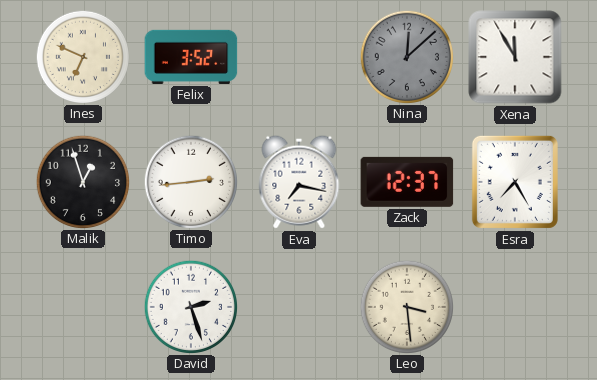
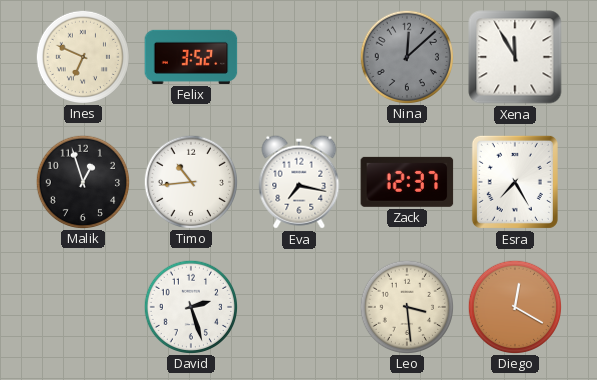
Timo: 2:44 -> 10:44
Diego: none -> 12:20
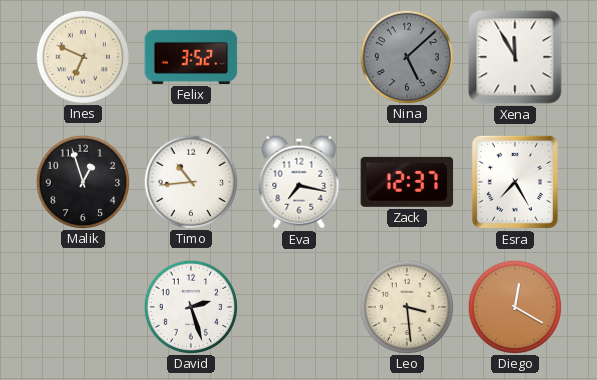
Nina: 12:08 -> 5:08
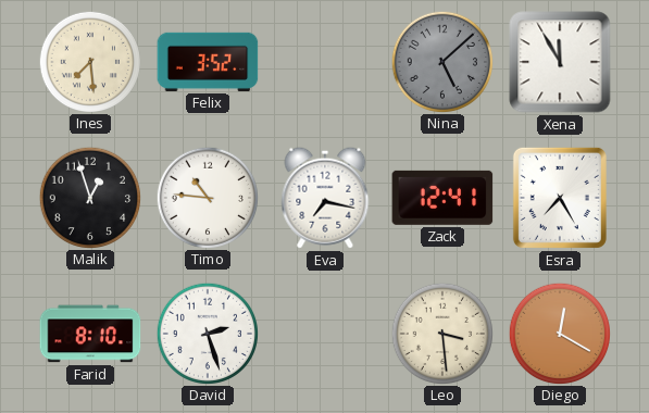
Ines: 6:49 -> 7:29
Timo: 10:44 -> 10:46
Zack: 12:37 -> 12:41
Farid: none -> 8:10
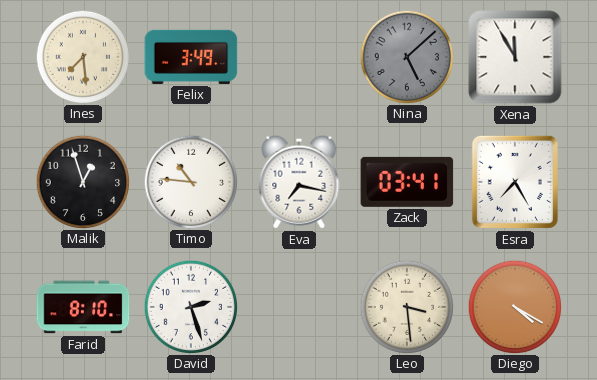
Felix: 3:52 -> 3:49
Zack: 12:41 -> 03:41
Diego: 12:20 -> 4:20
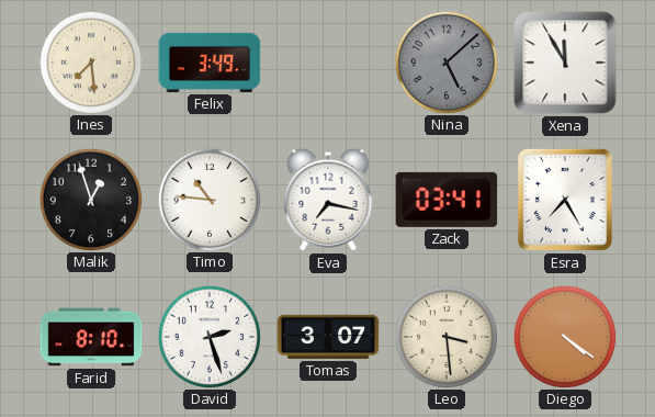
Tomas: none -> 3:07
Diego: 4:20 -> 4:21
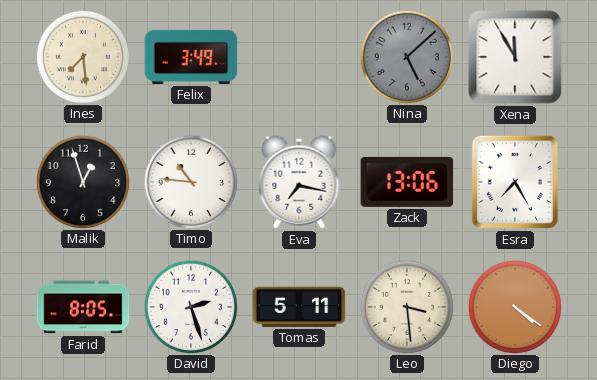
Zack: 03:41 -> 13:06
Farid: 8:10 -> 8:05
Tomas: 3:07 -> 5:11
